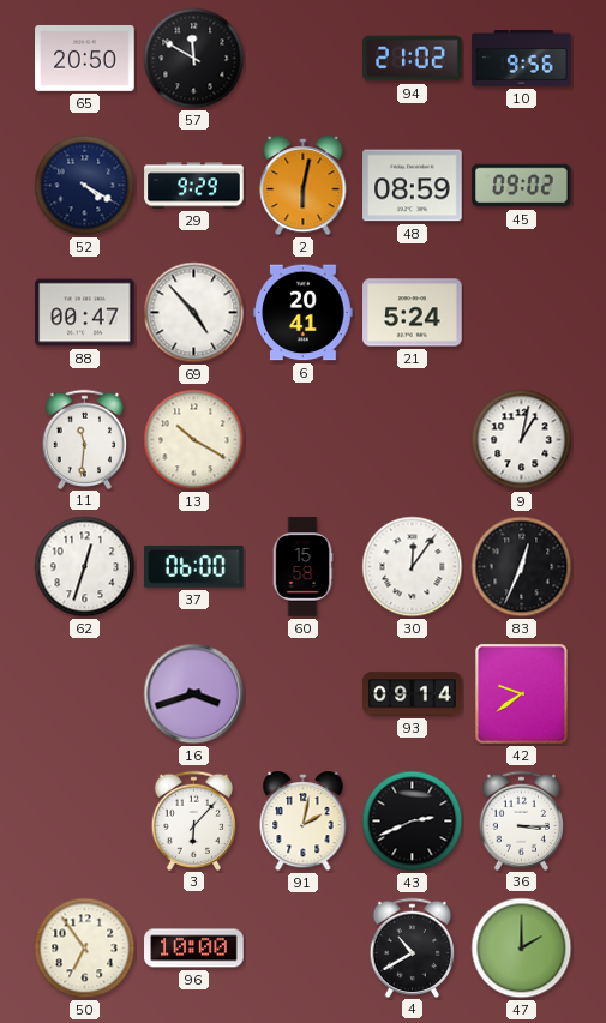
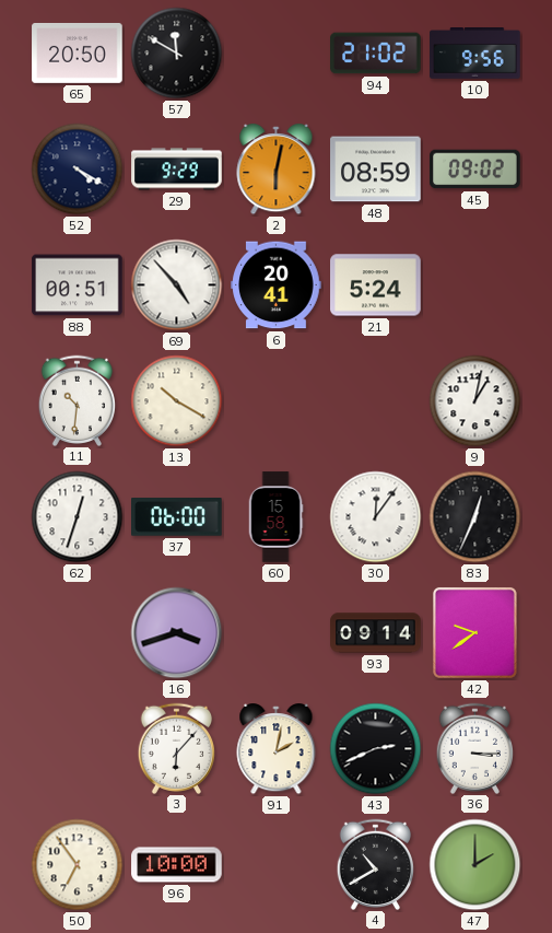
88: 00:47 -> 00:51
11: 11:31 -> 10:31
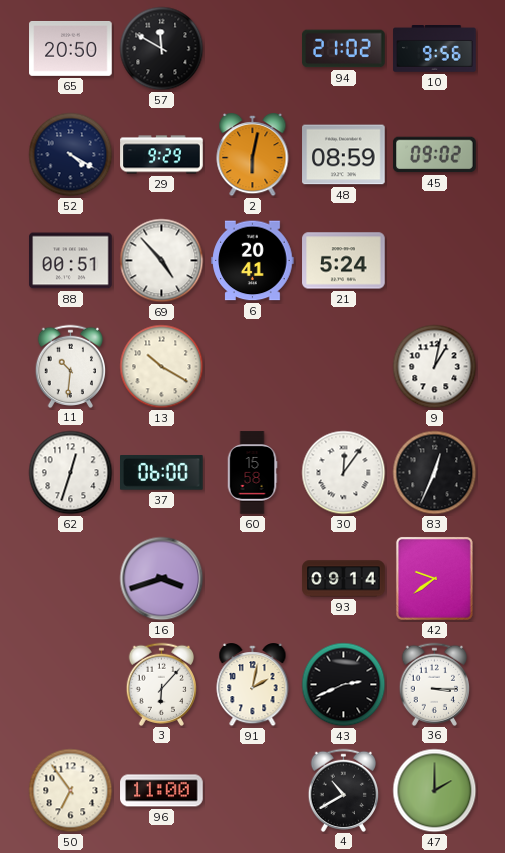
96: 10:00 -> 11:00
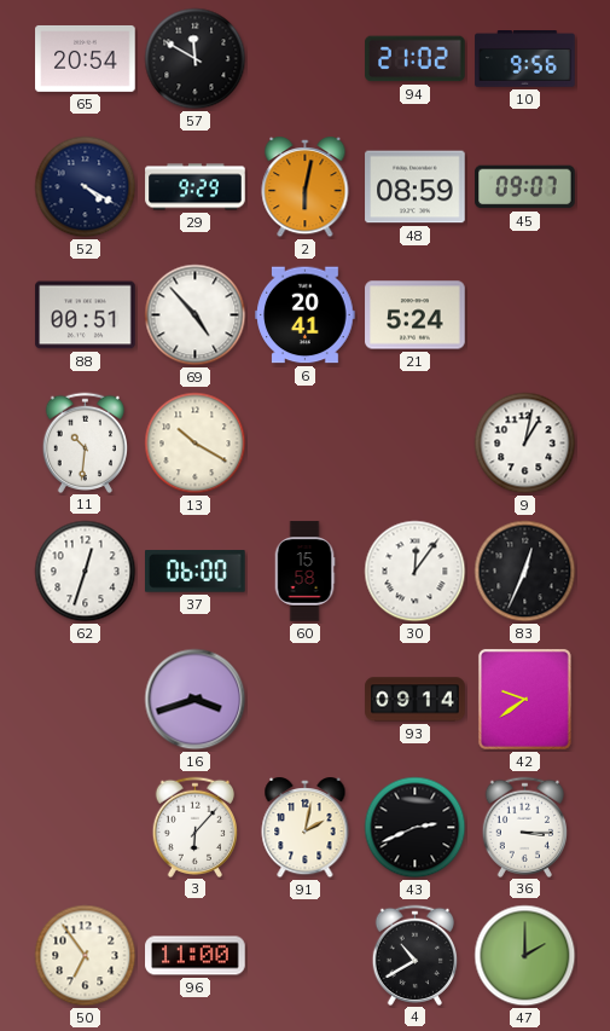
65: 20:50 -> 20:54
45: 09:02 -> 09:07
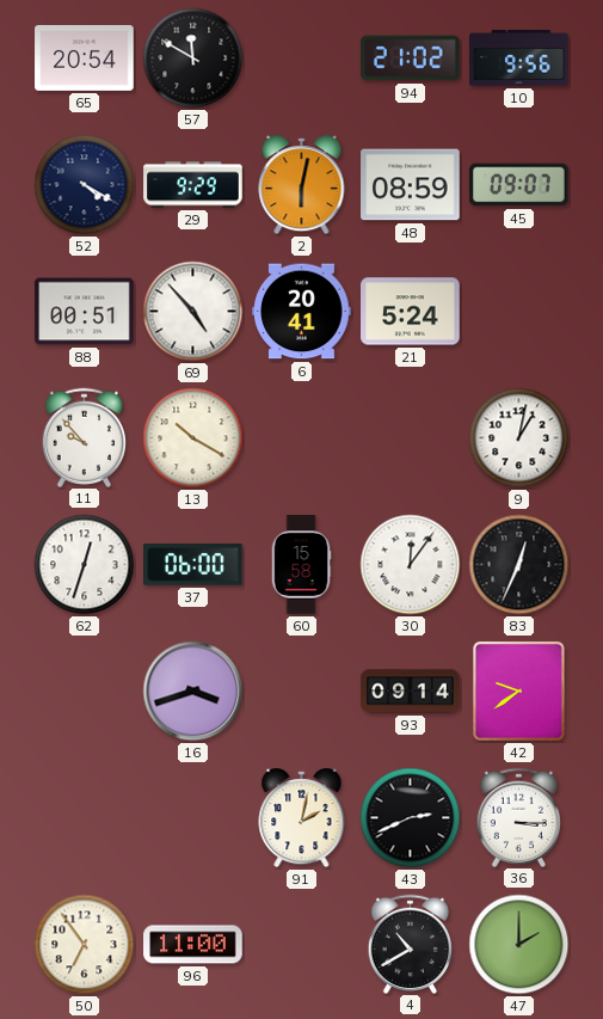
11: 10:31 -> 9:53
3: 6:07 -> none
